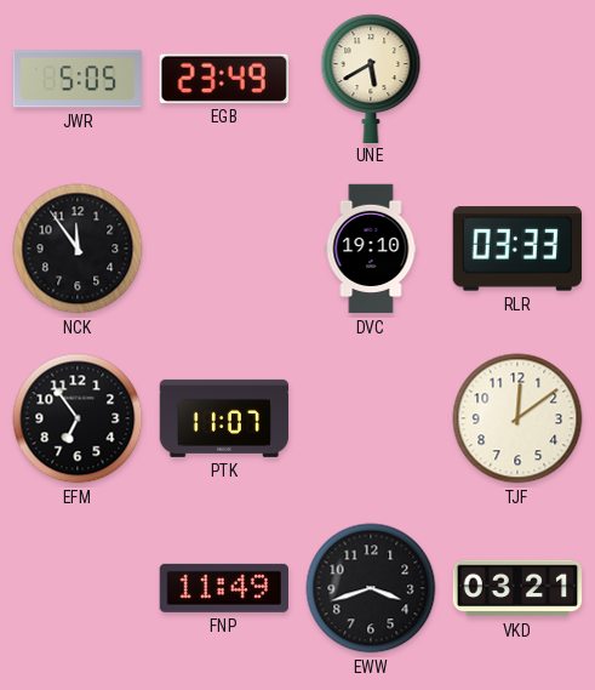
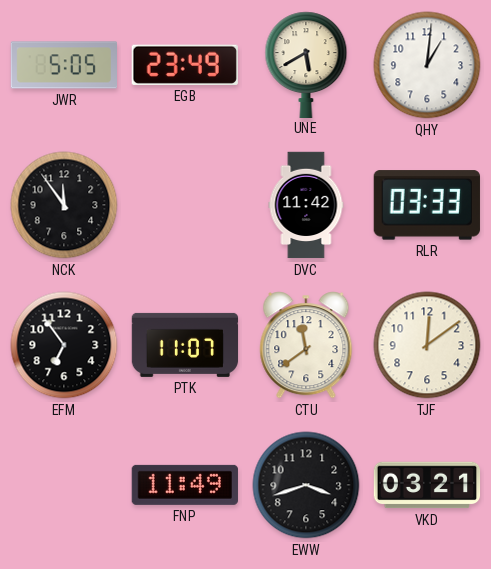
QHY: none -> 1:01
DVC: 19:10 -> 11:42
CTU: none -> 11:39
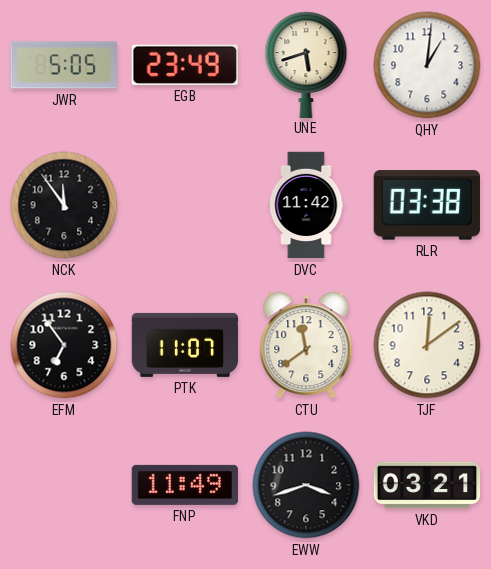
UNE: 5:40 -> 5:42
RLR: 03:33 -> 03:38
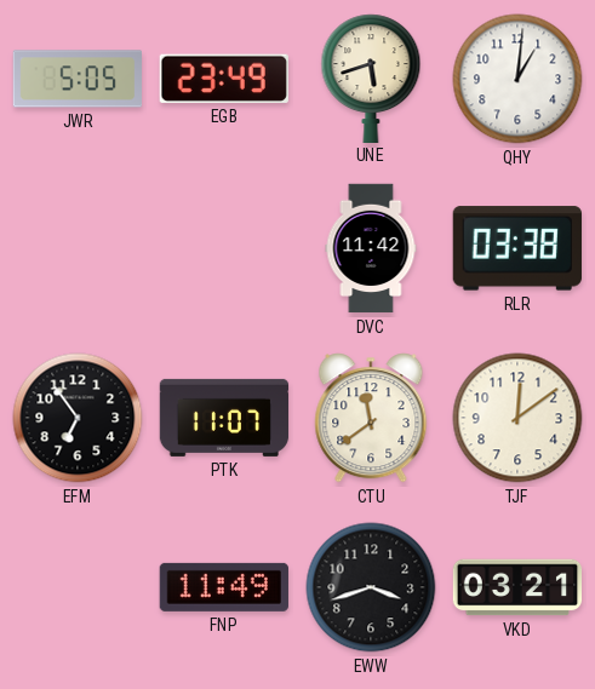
NCK: 11:54 -> none
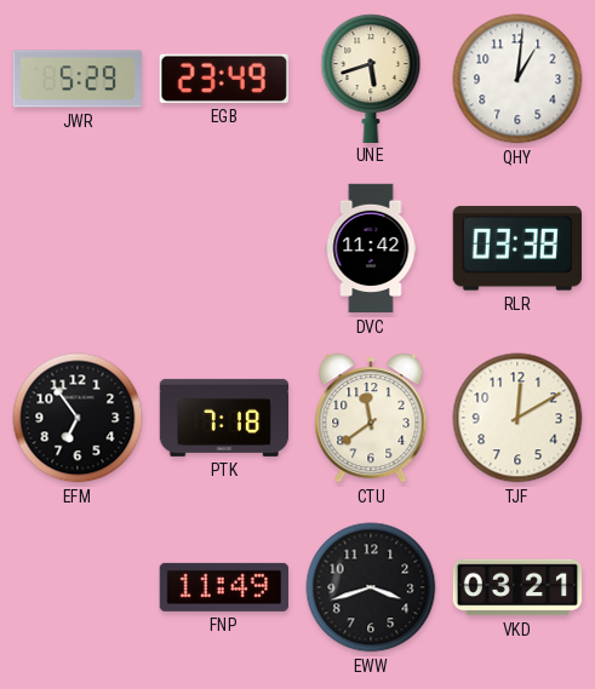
JWR: 5:05 -> 5:29
PTK: 11:07 -> 7:18
TJF: 12:09 -> 12:10
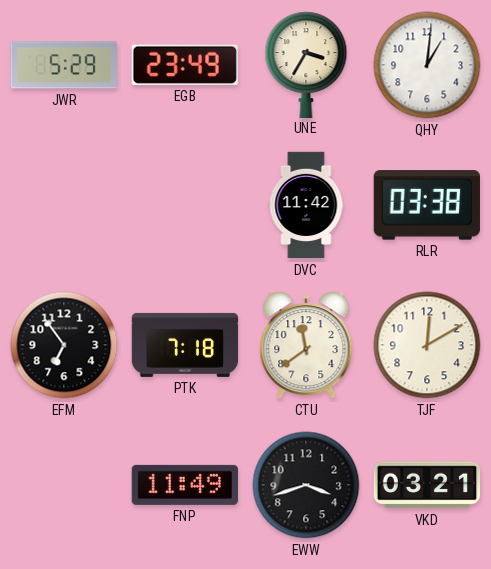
UNE: 5:42 -> 3:35
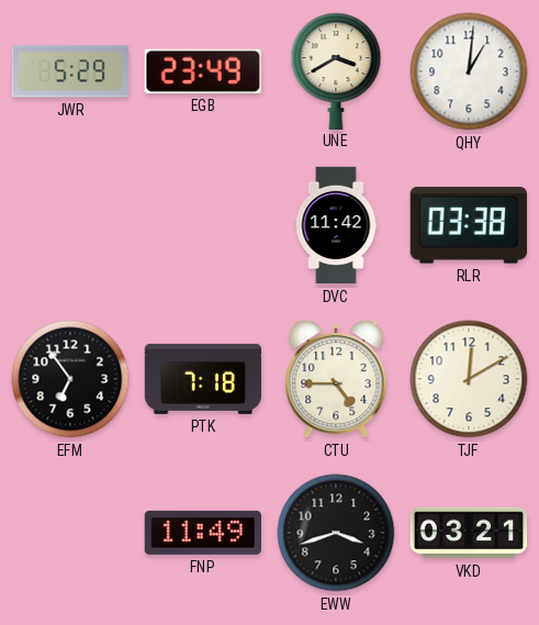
UNE: 3:35 -> 3:40
CTU: 11:39 -> 4:45
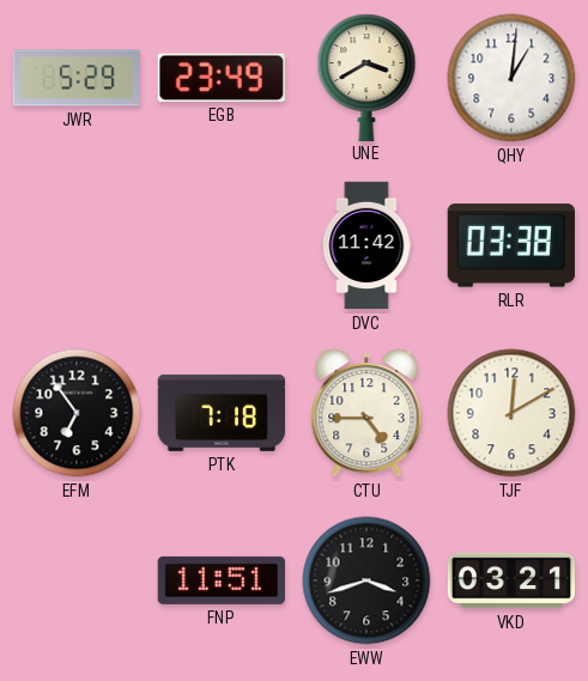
FNP: 11:49 -> 11:51
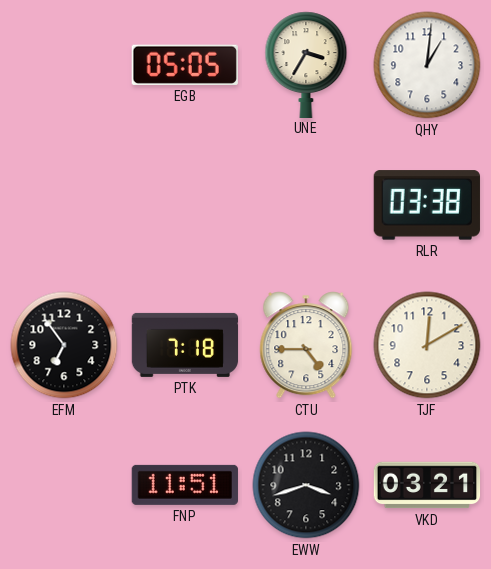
JWR: 5:29 -> none
EGB: 23:49 -> 05:05
UNE: 3:40 -> 3:35
DVC: 11:42 -> none
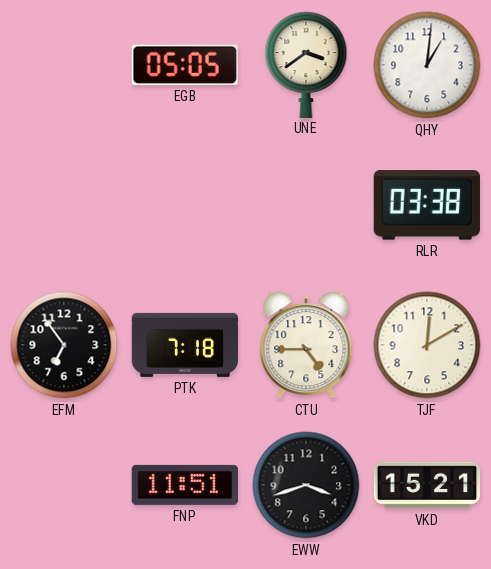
UNE: 3:35 -> 3:39
VKD: 03:21 -> 15:21
